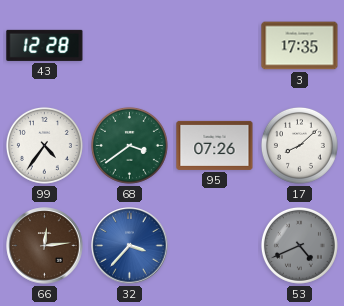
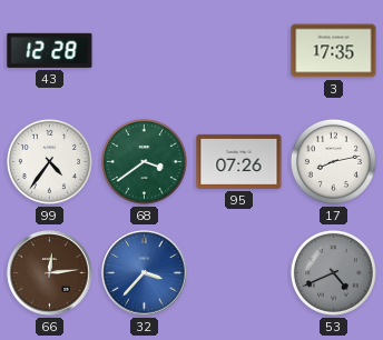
17: 8:08 -> 8:13
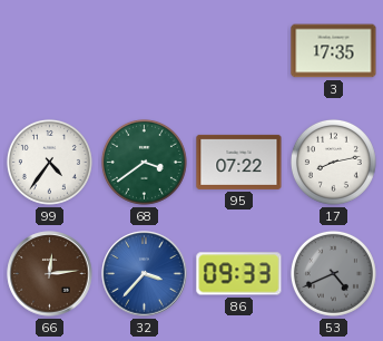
43: 12:28 -> none
95: 07:26 -> 07:22
86: none -> 09:33
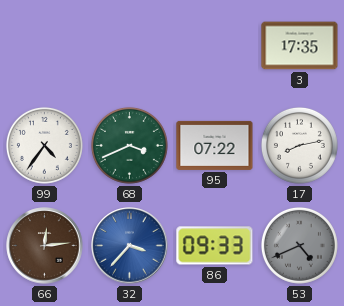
68: 3:39 -> 3:41
